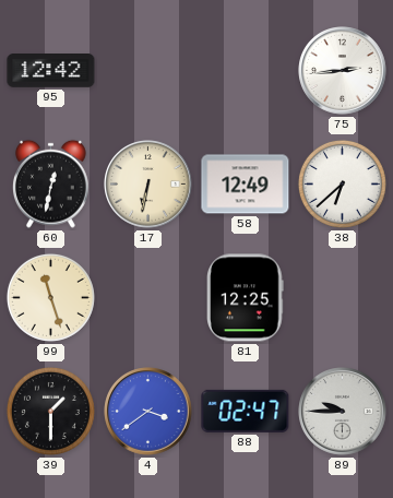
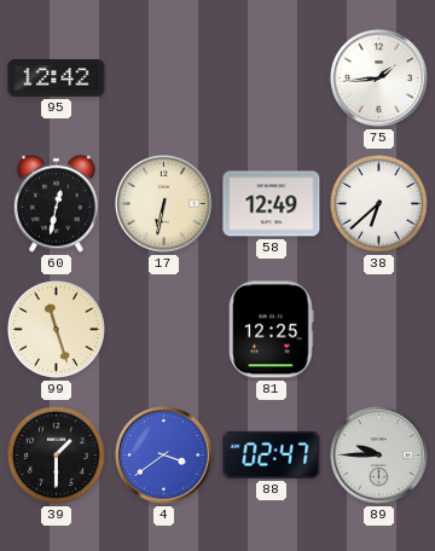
75: 2:44 -> 1:44
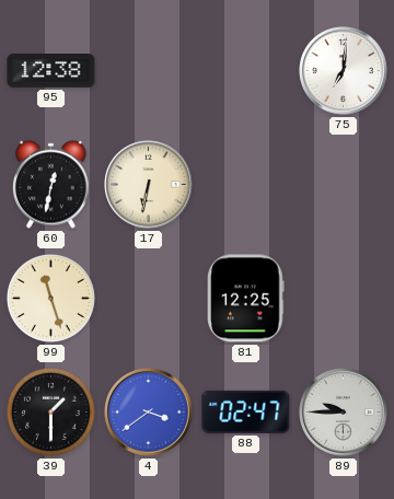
95: 12:42 -> 12:38
75: 1:44 -> 7:01
58: 12:49 -> none
38: 6:38 -> none
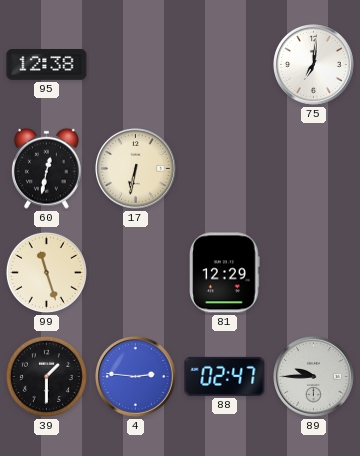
81: 12:25 -> 12:29
4: 3:39 -> 2:46
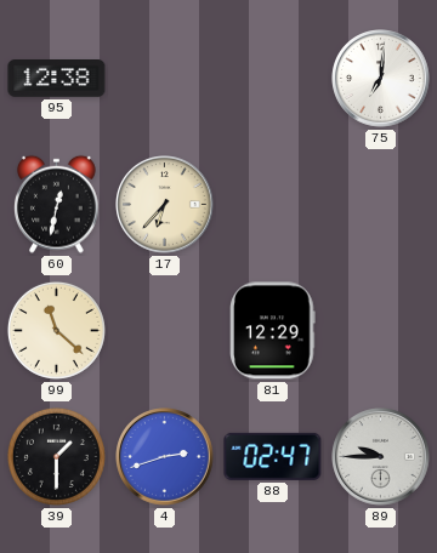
17: 6:32 -> 6:37
99: 11:27 -> 11:22
4: 2:46 -> 2:42
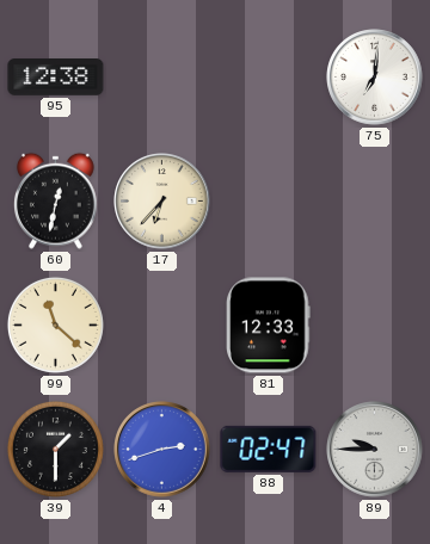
81: 12:29 -> 12:33
